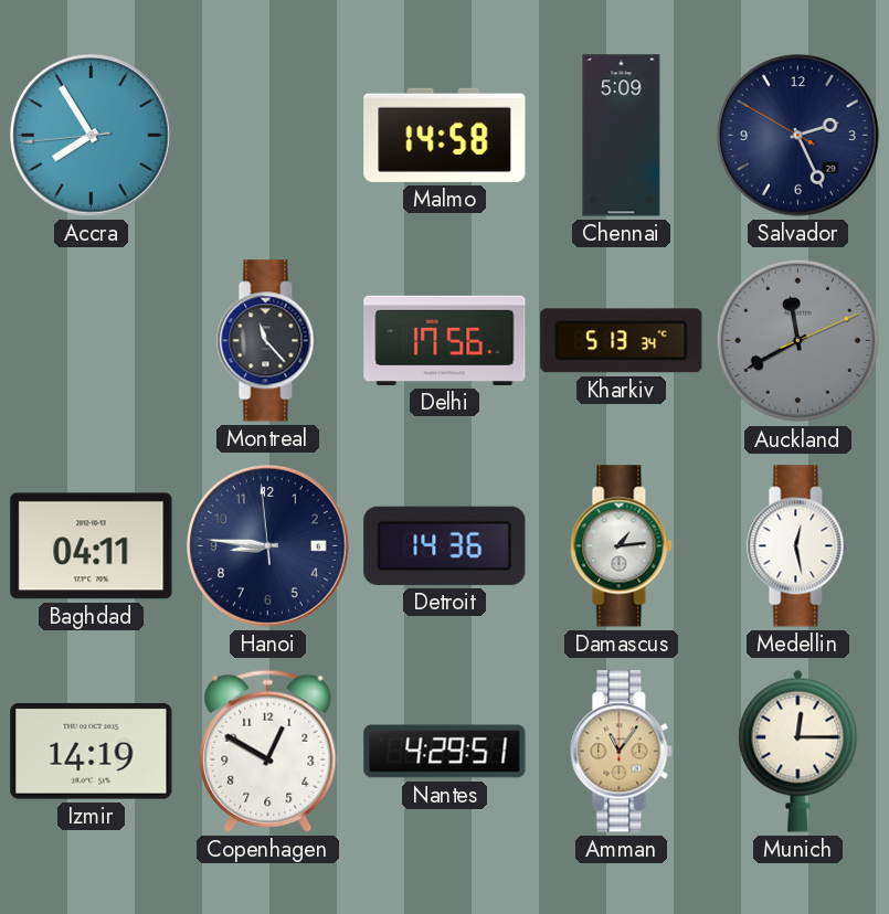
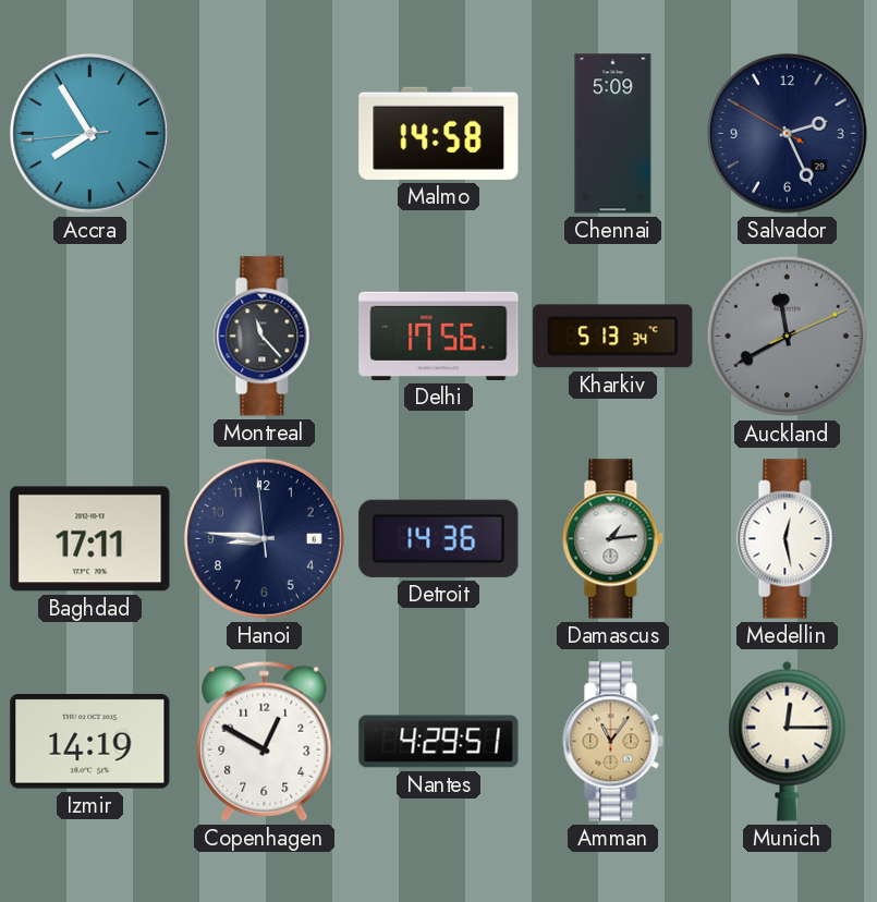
Baghdad: 04:11 -> 17:11
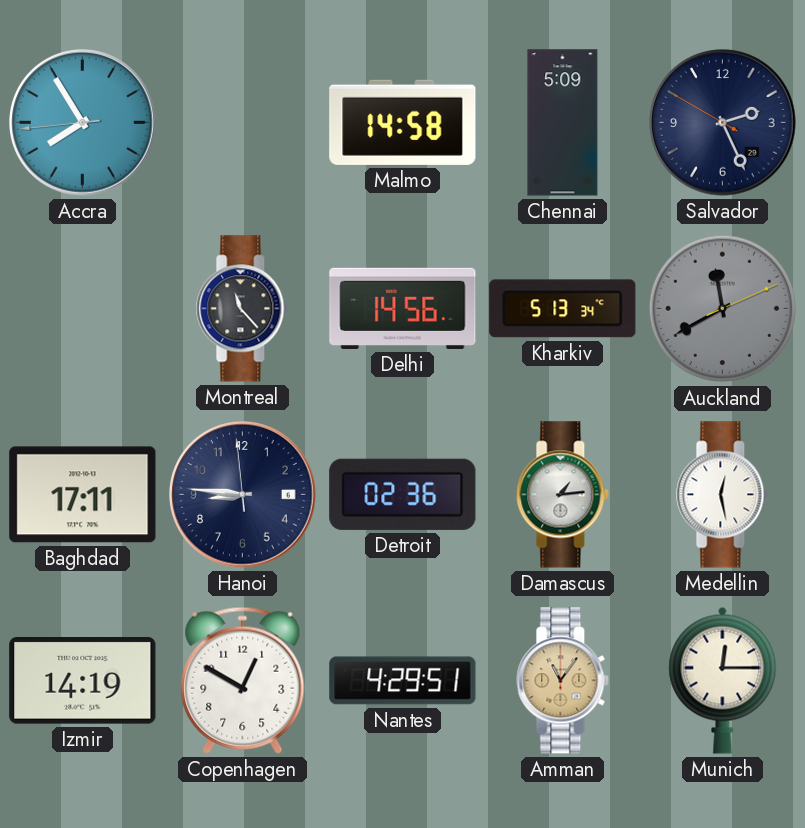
Delhi: 17:56 -> 14:56
Detroit: 14:36 -> 02:36
